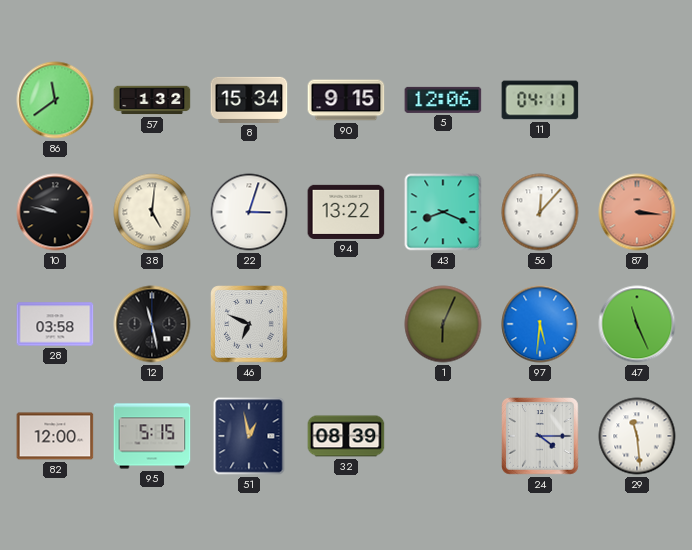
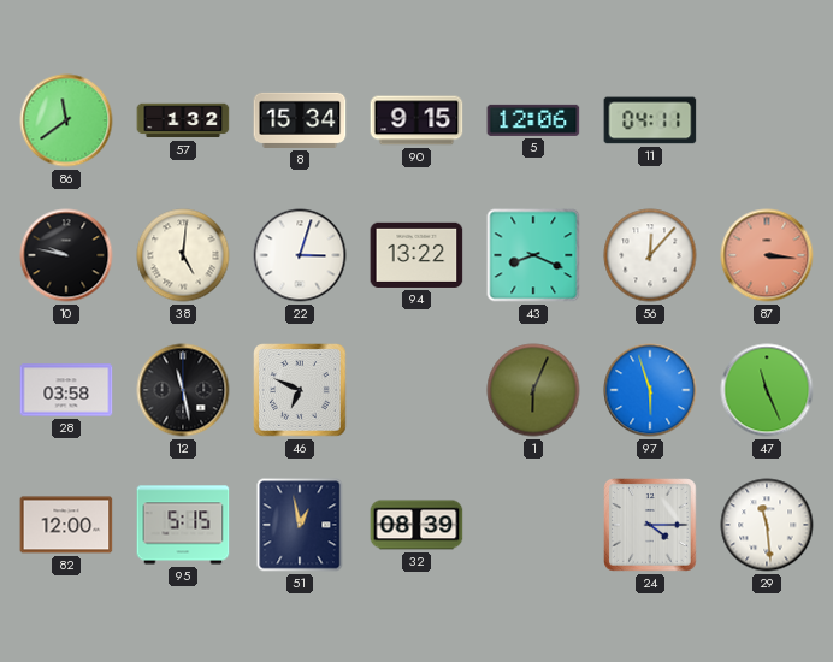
97: 5:31 -> 5:57
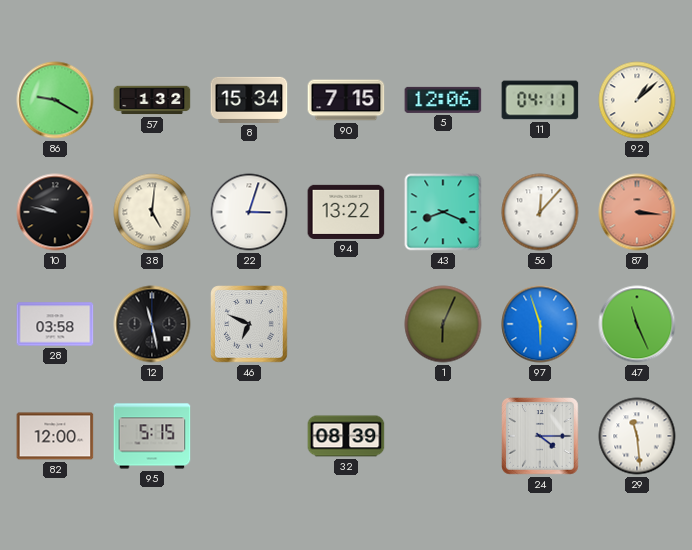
86: 11:39 -> 9:20
90: 9:15 -> 7:15
92: none -> 1:08
51: 12:58 -> none
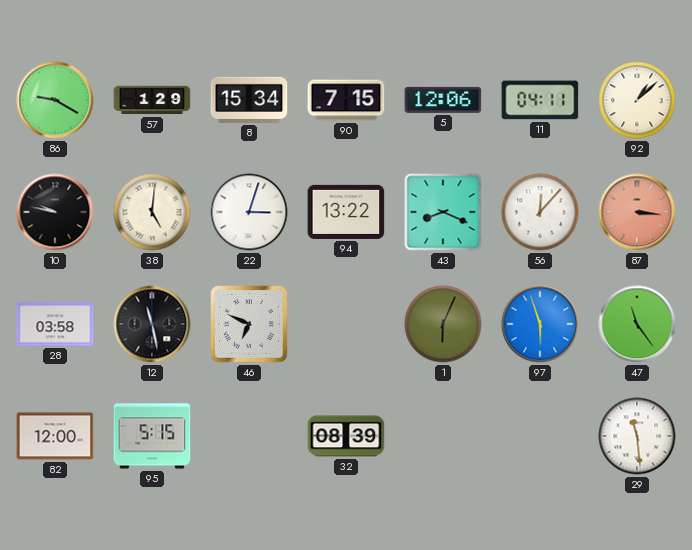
57: 1:32 -> 1:29
47: 11:26 -> 11:24
24: 4:15 -> none
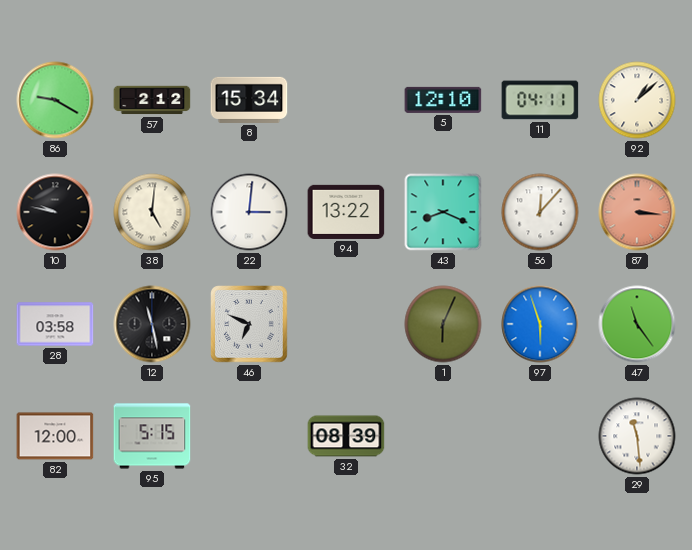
57: 1:29 -> 2:12
90: 7:15 -> none
5: 12:06 -> 12:10
22: 3:03 -> 3:01
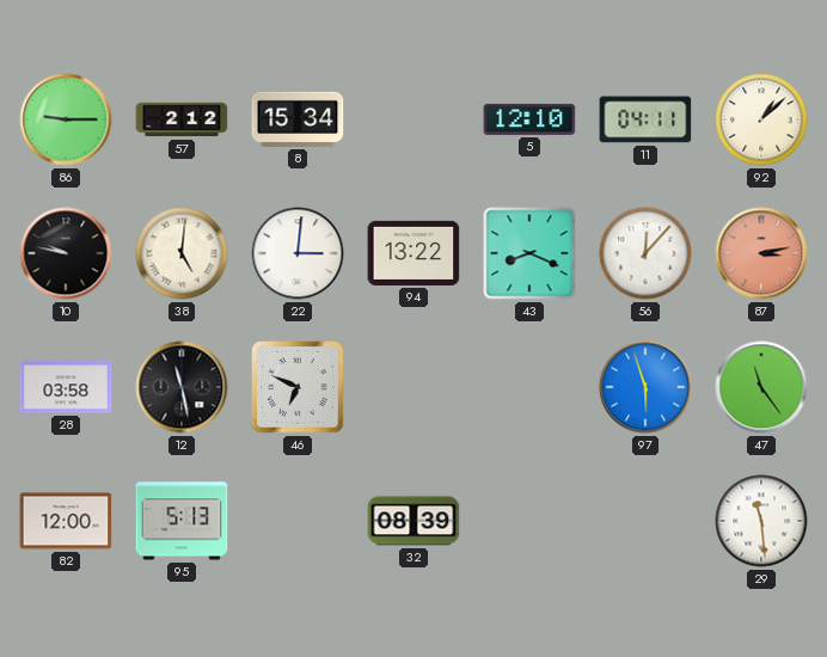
86: 9:20 -> 9:15
87: 3:16 -> 3:13
1: 6:04 -> none
95: 5:15 -> 5:13
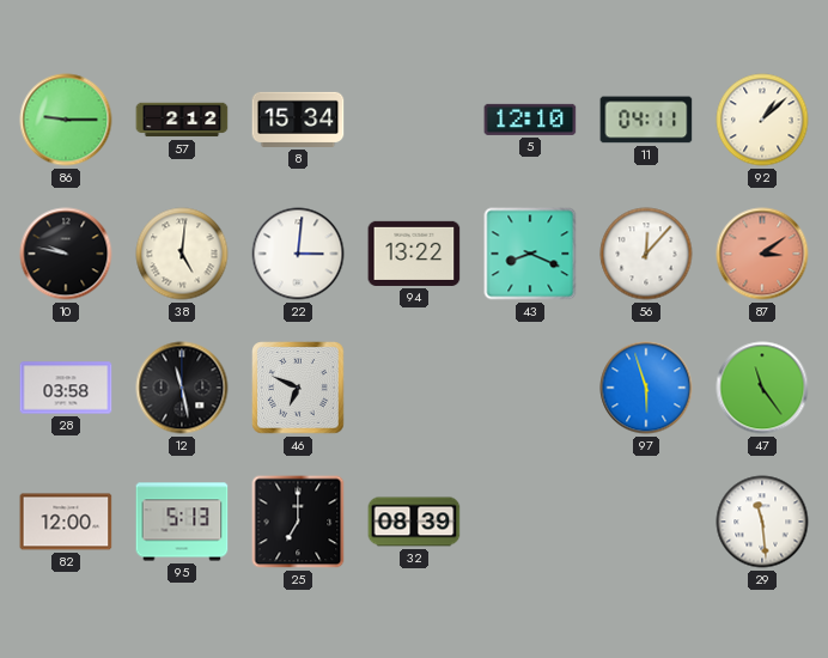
87: 3:13 -> 3:09
25: none -> 7:00
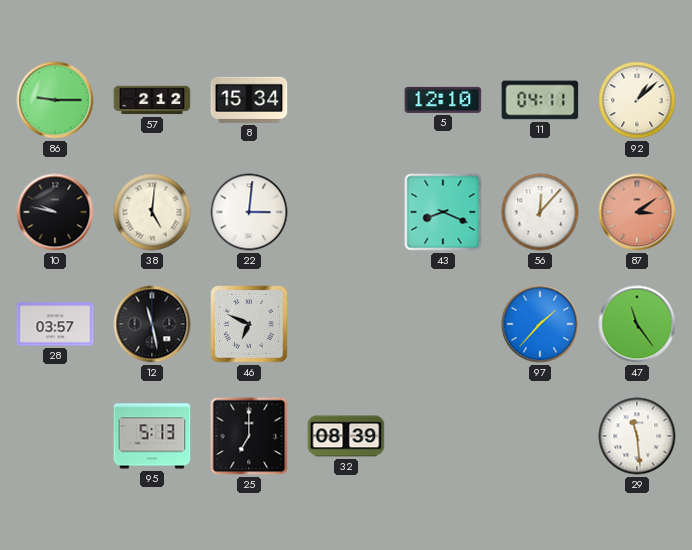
94: 13:22 -> none
28: 03:58 -> 03:57
97: 5:57 -> 1:37
82: 12:00 -> none
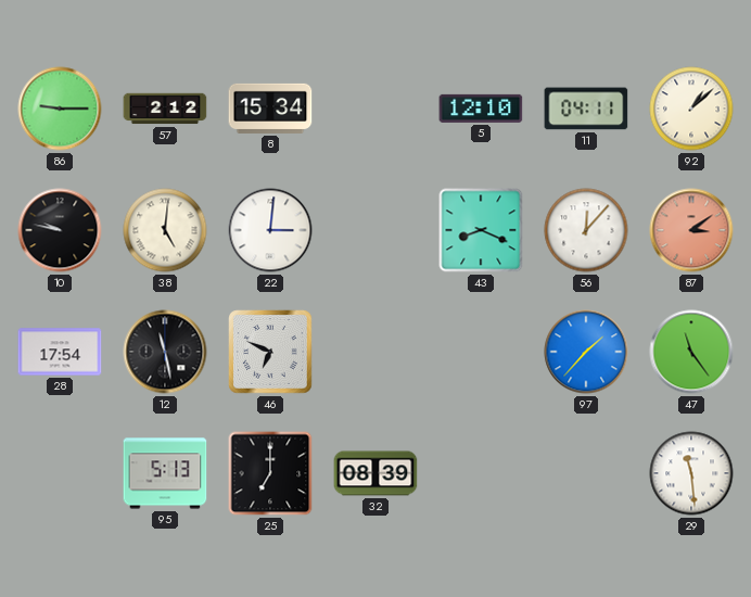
28: 03:57 -> 17:54
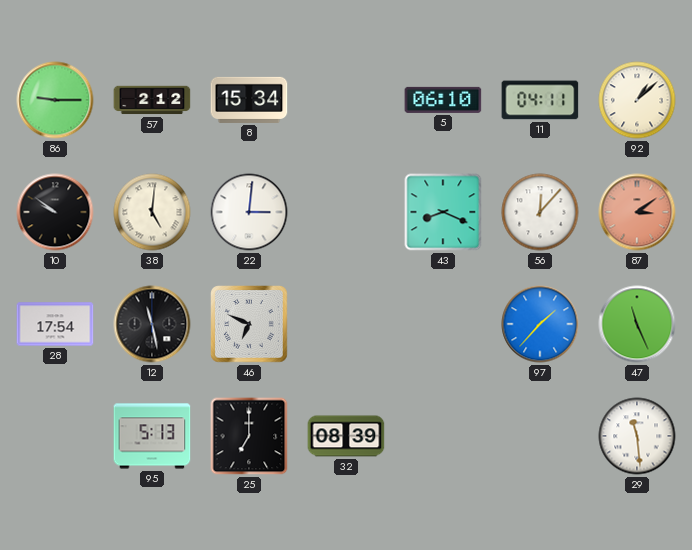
5: 12:10 -> 06:10
10: 9:47 -> 9:51
47: 11:24 -> 11:26
